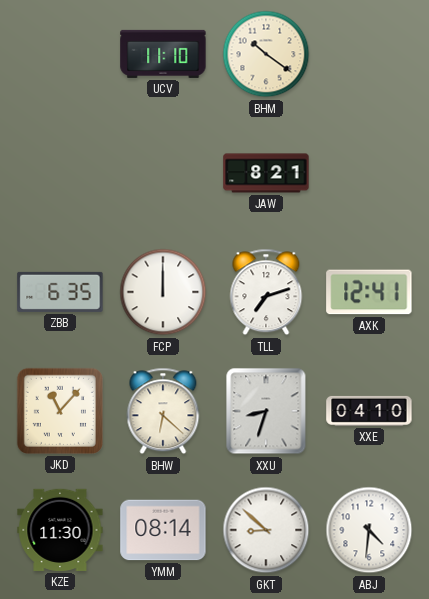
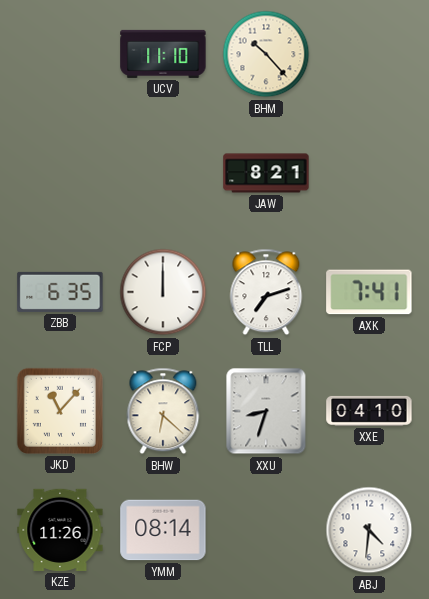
BHM: 10:21 -> 10:23
AXK: 12:41 -> 7:41
KZE: 11:30 -> 11:26
GKT: 8:52 -> none
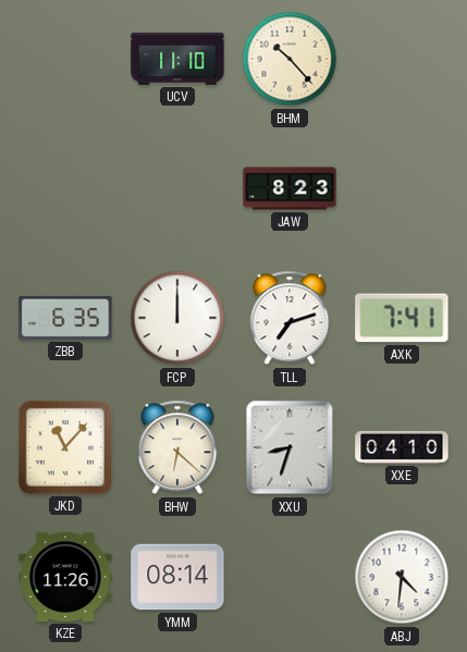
JAW: 8:21 -> 8:23
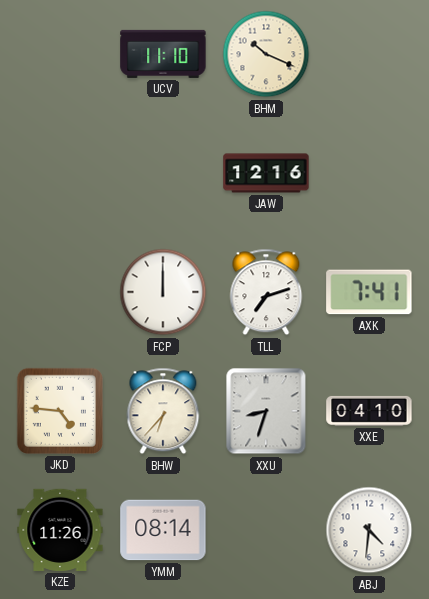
BHM: 10:23 -> 10:19
JAW: 8:23 -> 12:16
ZBB: 6:35 -> none
JKD: 11:07 -> 4:46
BHW: 6:22 -> 6:37
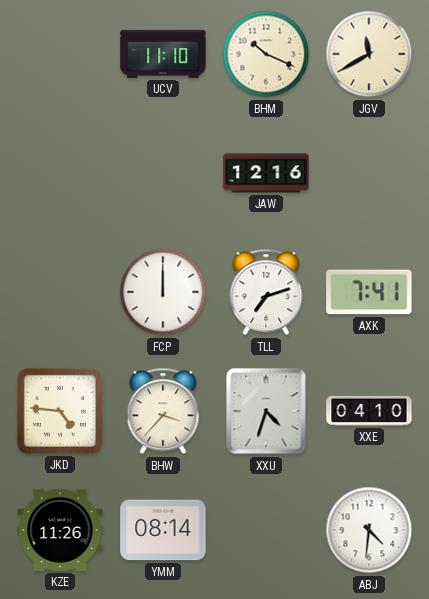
JGV: none -> 11:40
BHW: 6:37 -> 3:37
XXU: 8:33 -> 4:33
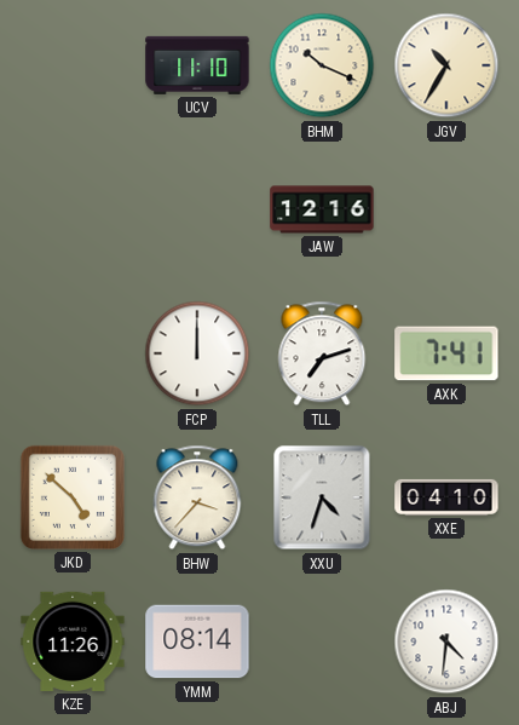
JGV: 11:40 -> 10:35
JKD: 4:46 -> 4:52
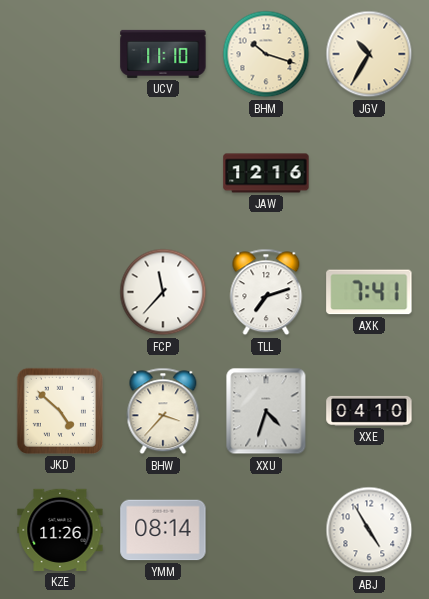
BHM: 10:19 -> 10:18
FCP: 12:00 -> 11:37
ABJ: 4:31 -> 4:55
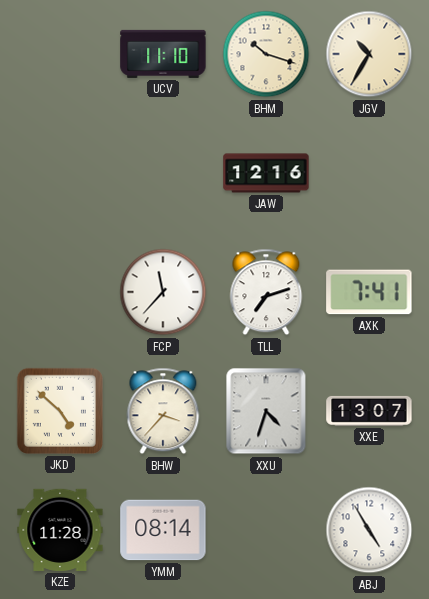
XXE: 04:10 -> 13:07
KZE: 11:26 -> 11:28
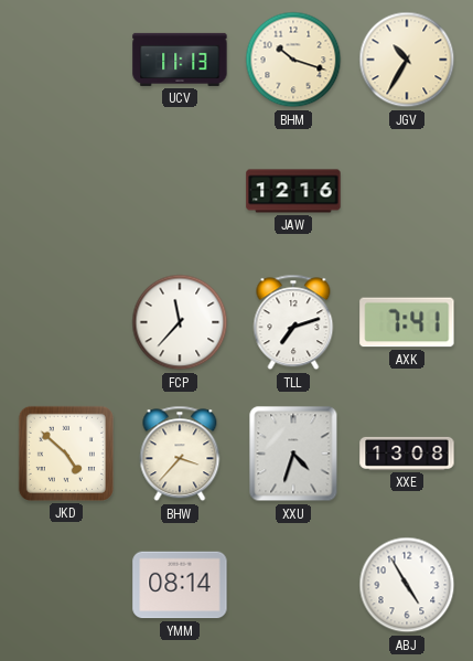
UCV: 11:10 -> 11:13
XXE: 13:07 -> 13:08
KZE: 11:28 -> none
